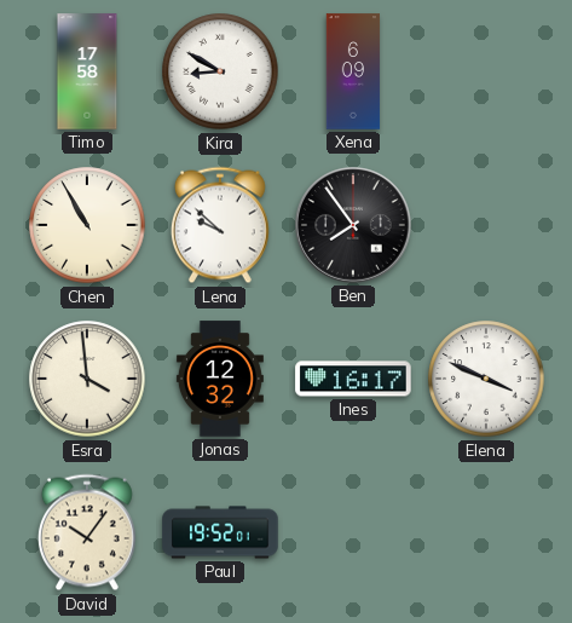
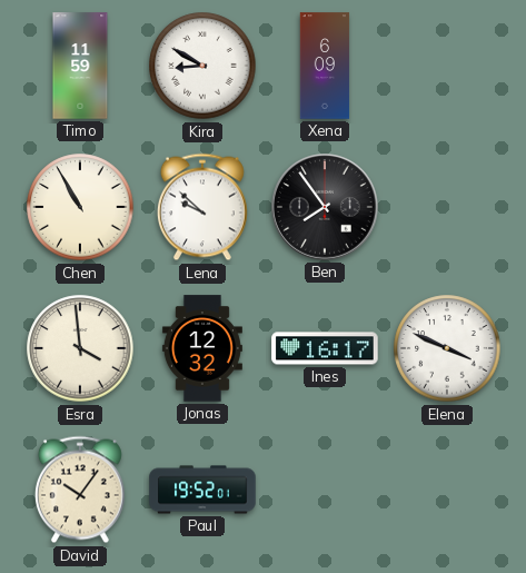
Timo: 17:58 -> 11:59
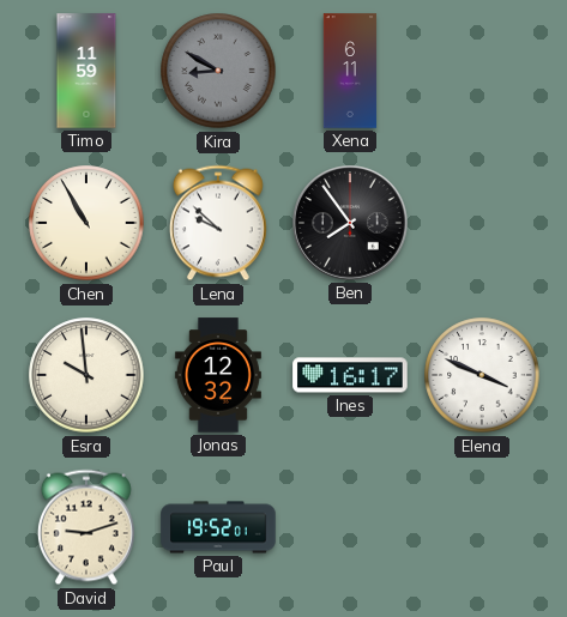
Kira dial: white -> grey
Xena: 6:09 -> 6:11
Esra: 3:59 -> 9:59
David: 10:06 -> 9:12
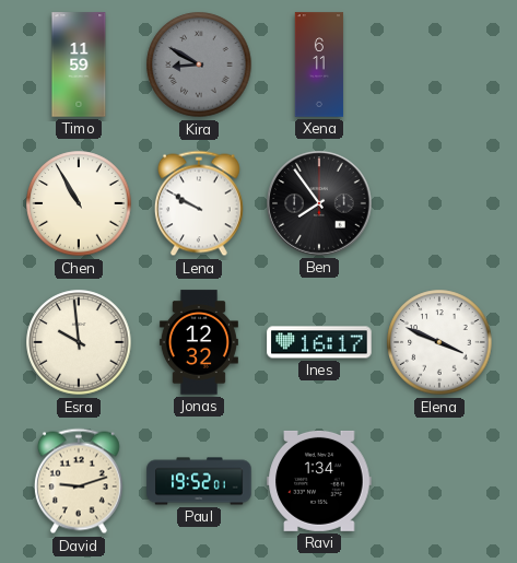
Lena: 9:52 -> 9:50
Ravi: none -> 1:34
